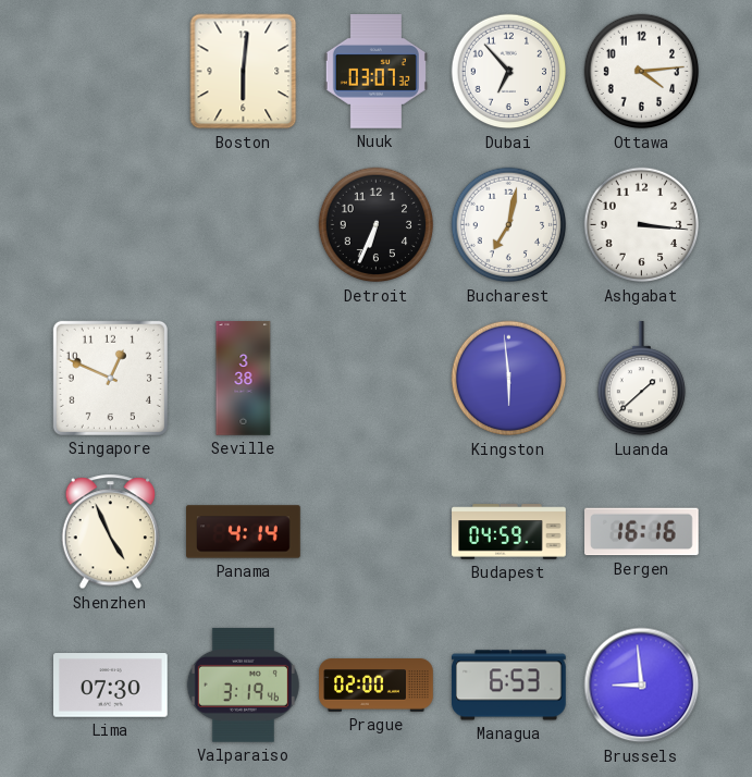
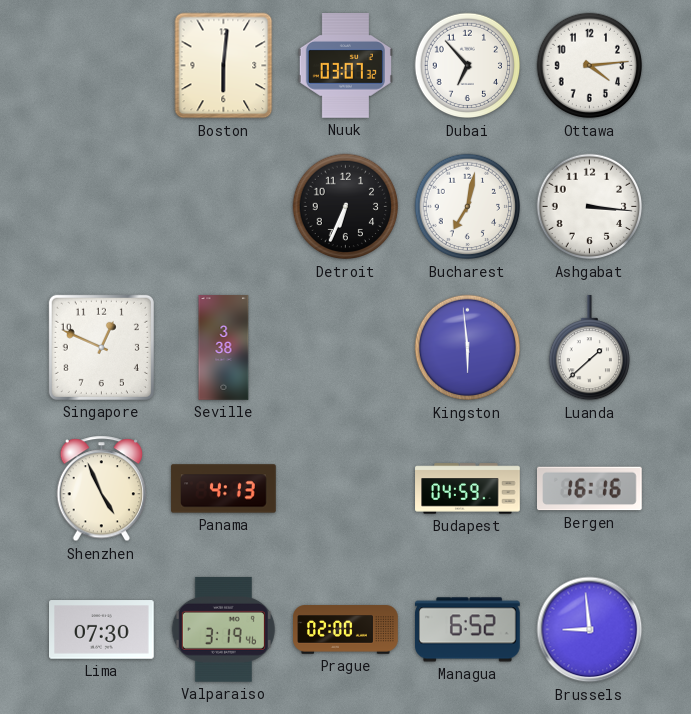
Panama: 4:14 -> 4:13
Managua: 6:53 -> 6:52
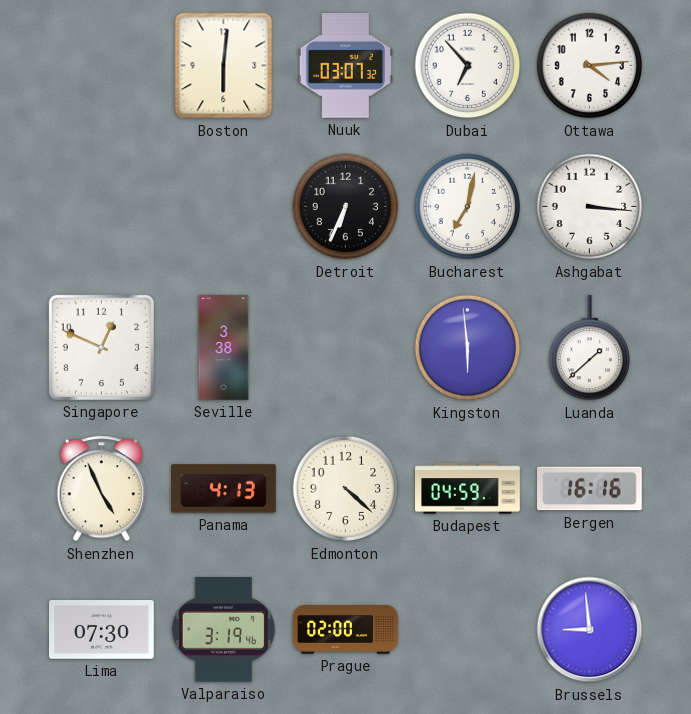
Edmonton: none -> 4:22
Managua: 6:52 -> none
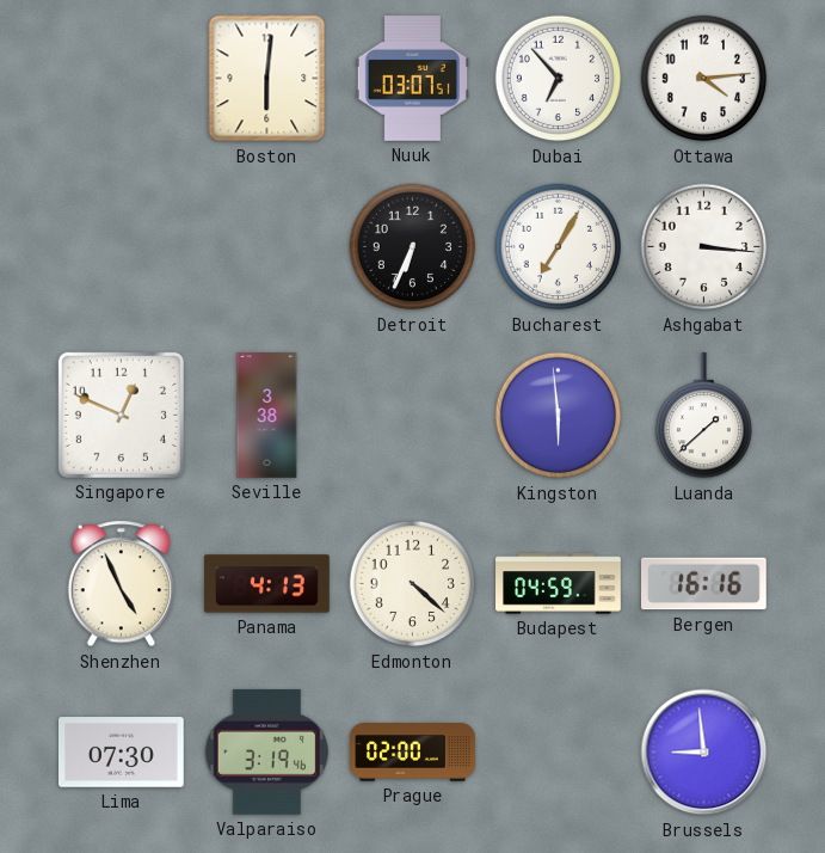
Nuuk: 03:07:32 -> 03:07:51
Bucharest: 7:02 -> 7:05
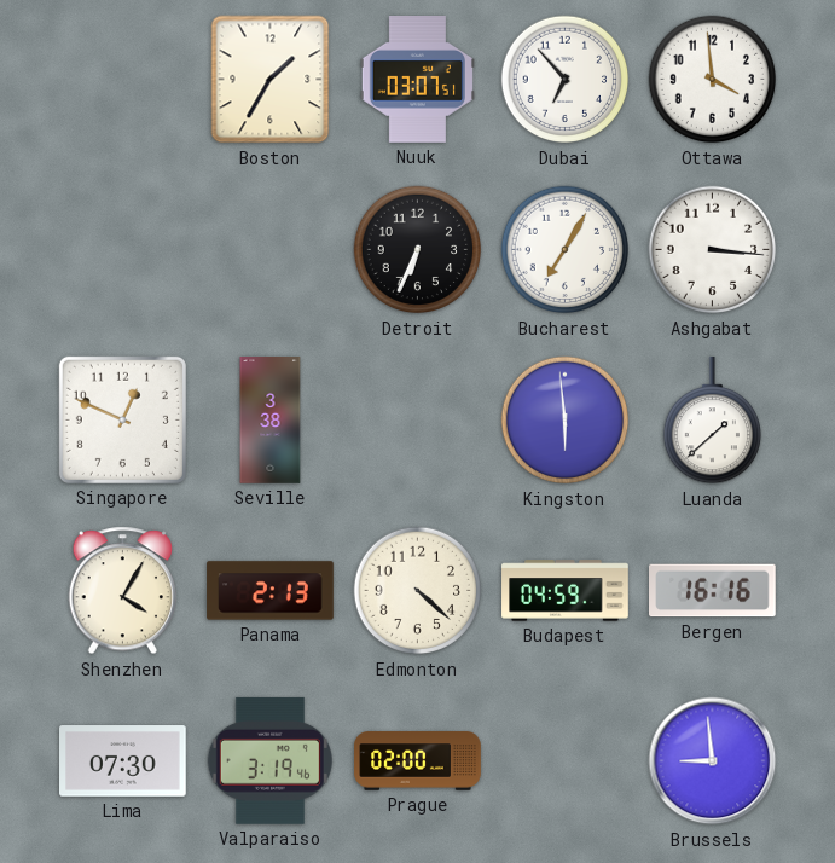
Boston: 6:01 -> 1:35
Ottawa: 4:14 -> 3:59
Shenzhen: 4:56 -> 4:05
Panama: 4:13 -> 2:13
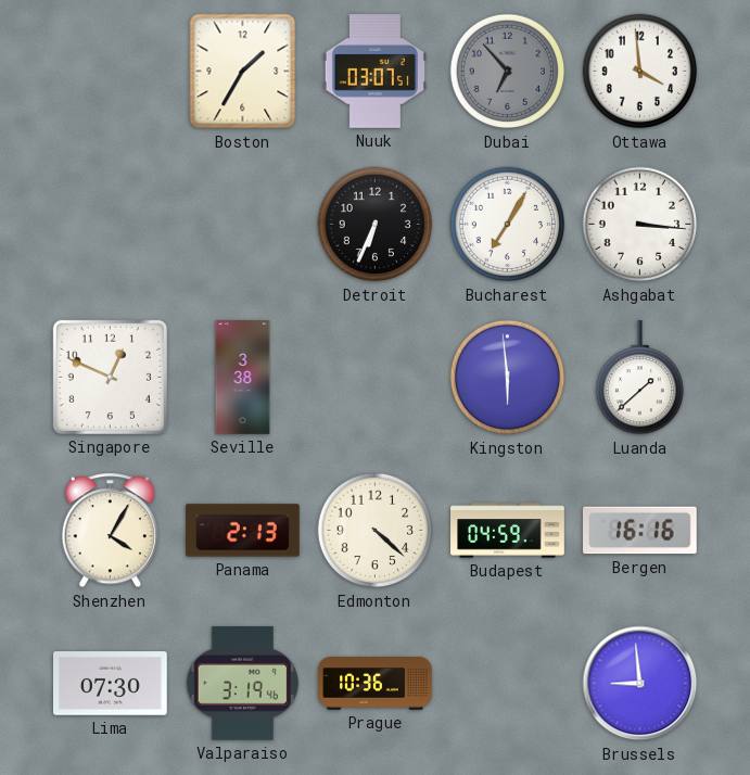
Dubai dial: white -> grey
Prague: 02:00 -> 10:36
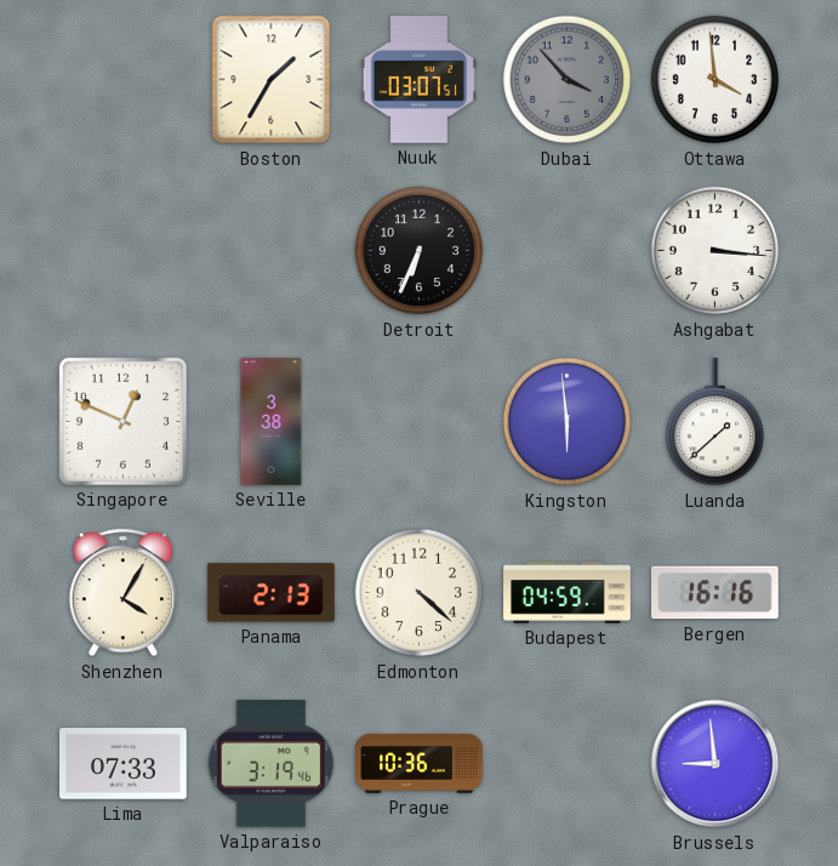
Dubai: 6:53 -> 3:53
Bucharest: 7:05 -> none
Lima: 07:30 -> 07:33
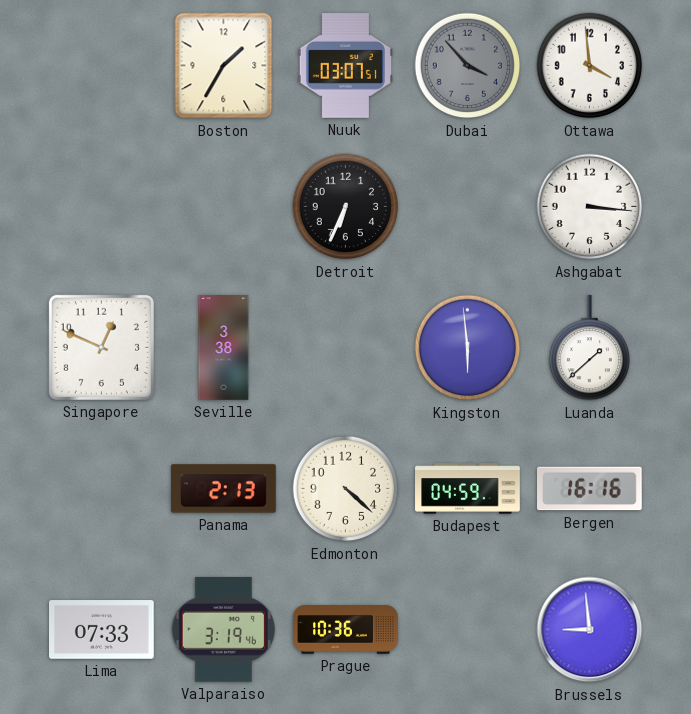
Shenzhen: 4:05 -> none
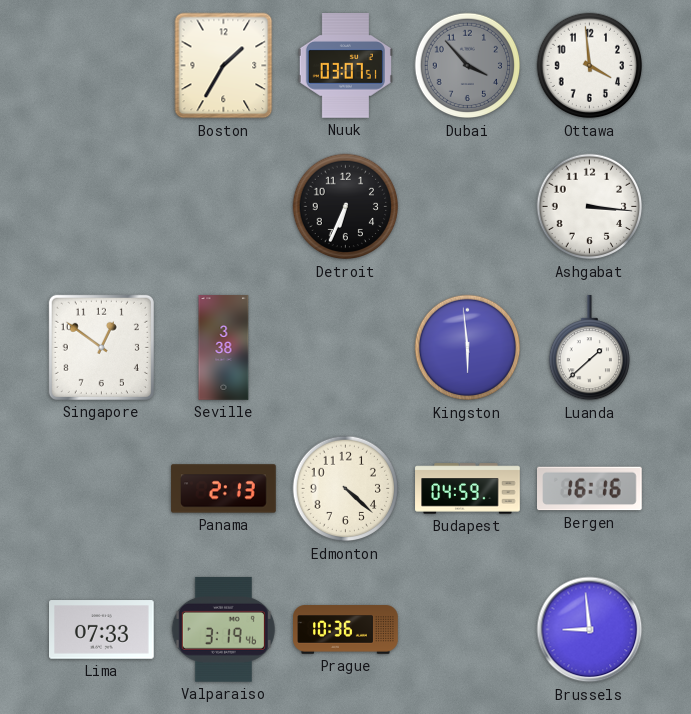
Singapore: 12:49 -> 12:51
